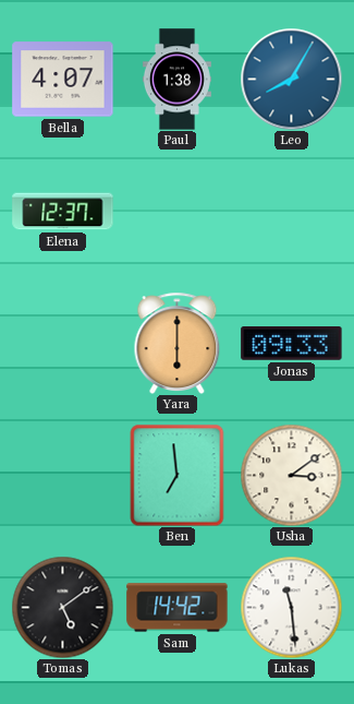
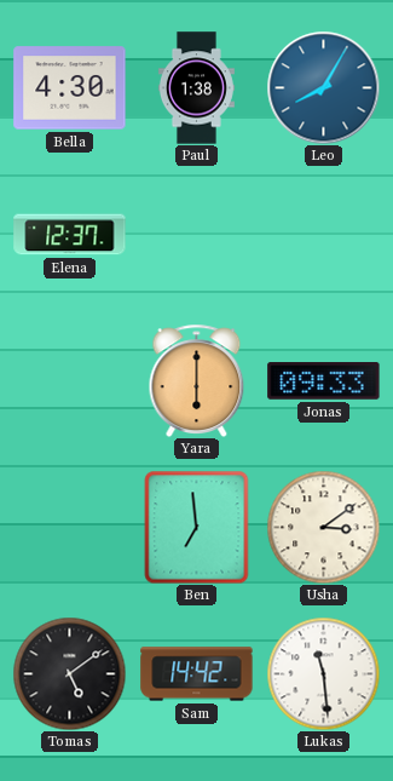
Bella: 4:07 -> 4:30
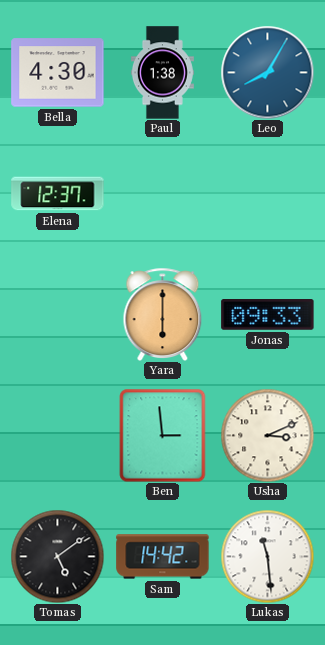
Ben: 6:59 -> 2:59
Usha: 3:09 -> 3:11
